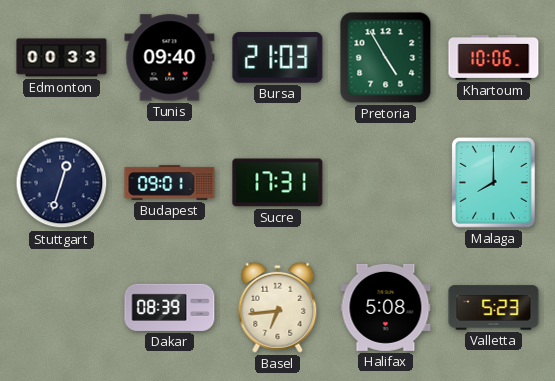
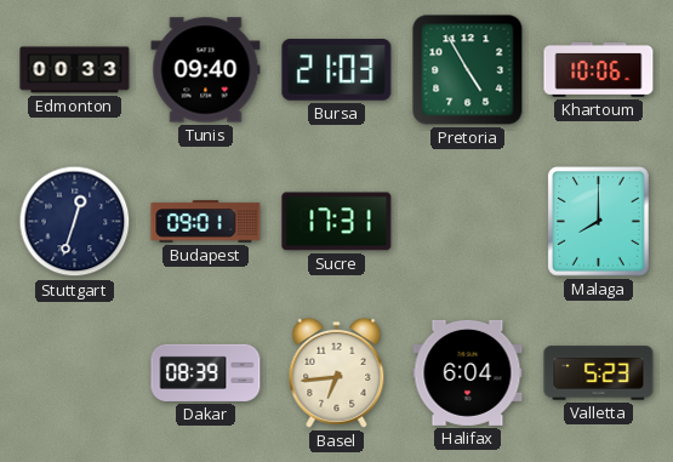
Halifax: 5:08 -> 6:04
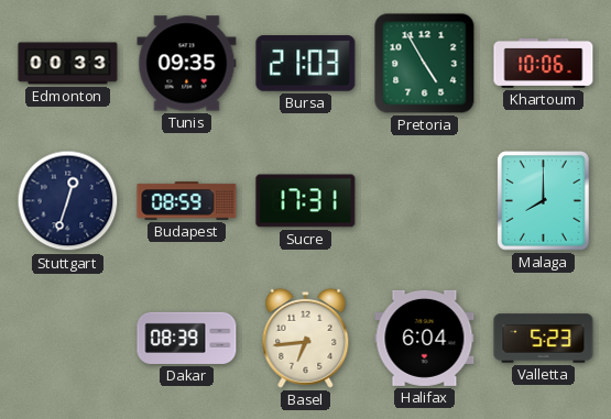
Tunis: 09:40 -> 09:35
Budapest: 09:01 -> 08:59
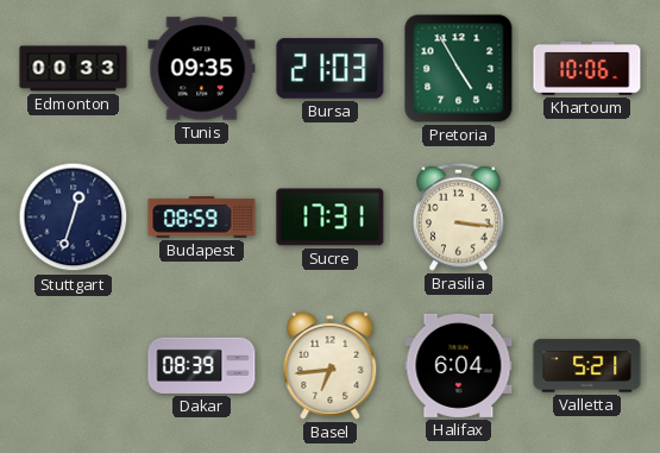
Brasilia: none -> 3:16
Malaga: 8:00 -> none
Valletta: 5:23 -> 5:21
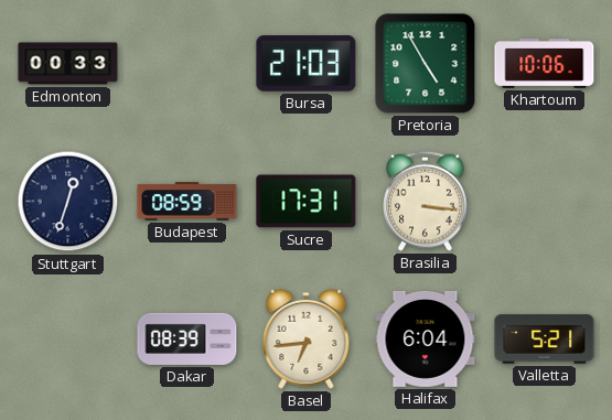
Tunis: 09:35 -> none
